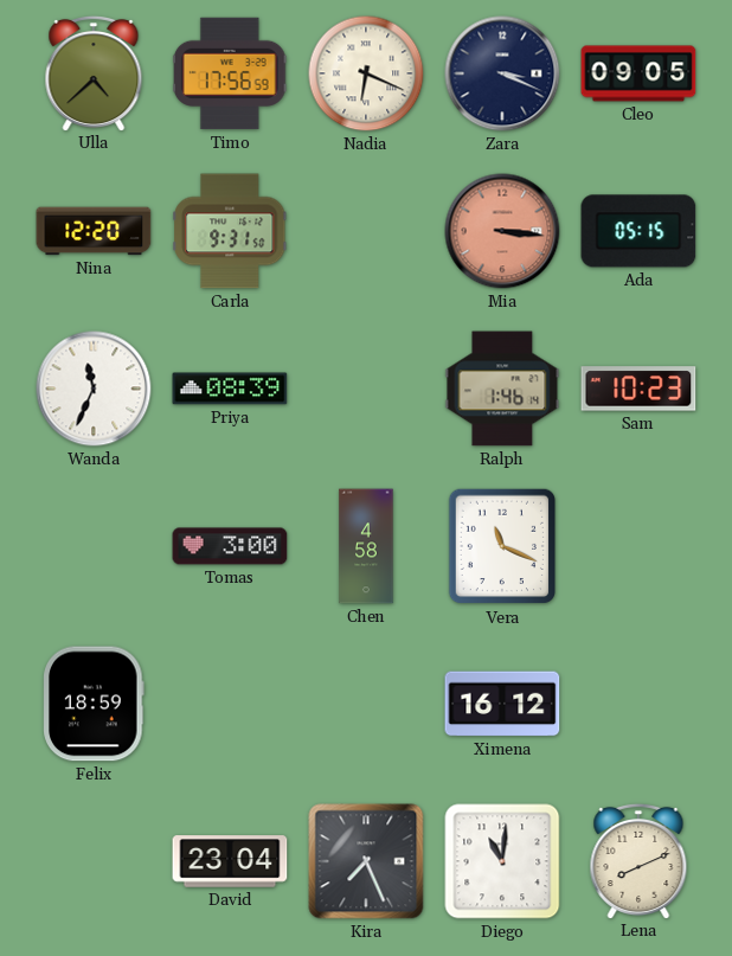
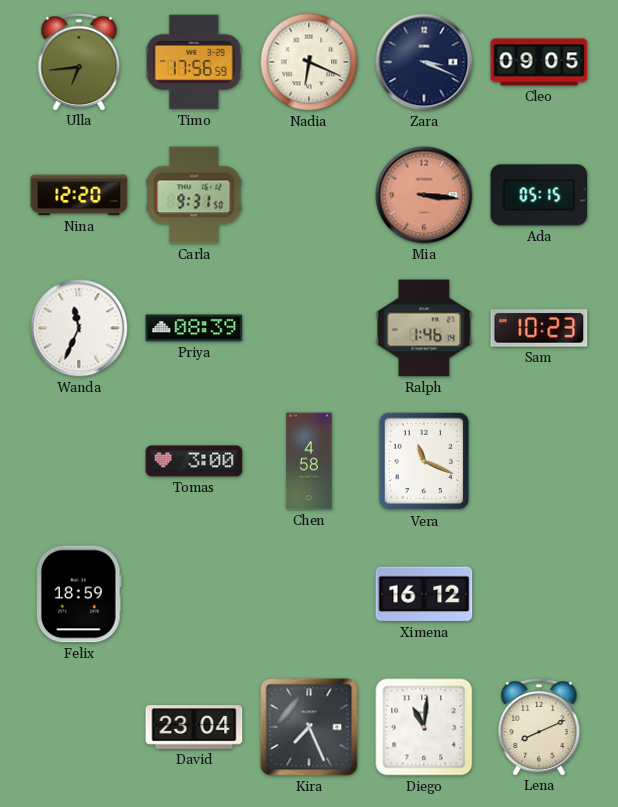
Ulla: 4:38 -> 6:44
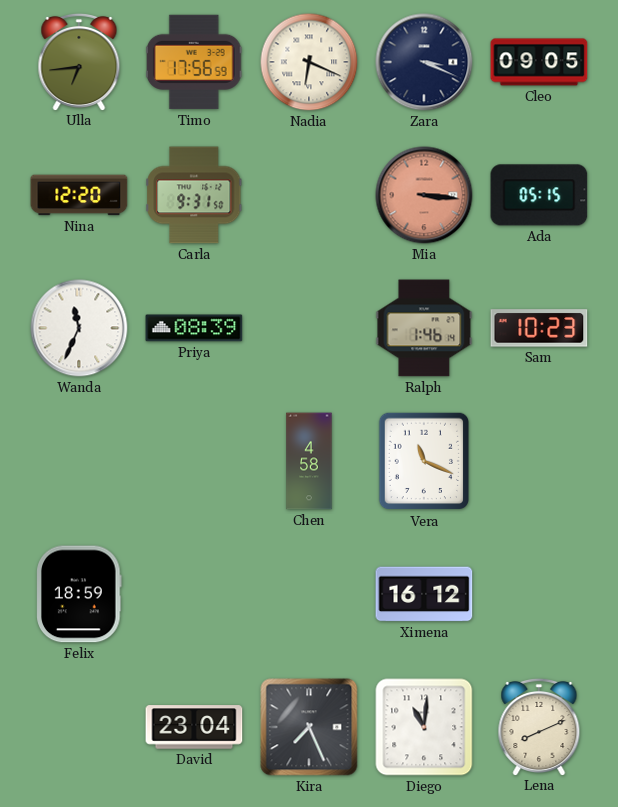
Tomas: 3:00 -> none
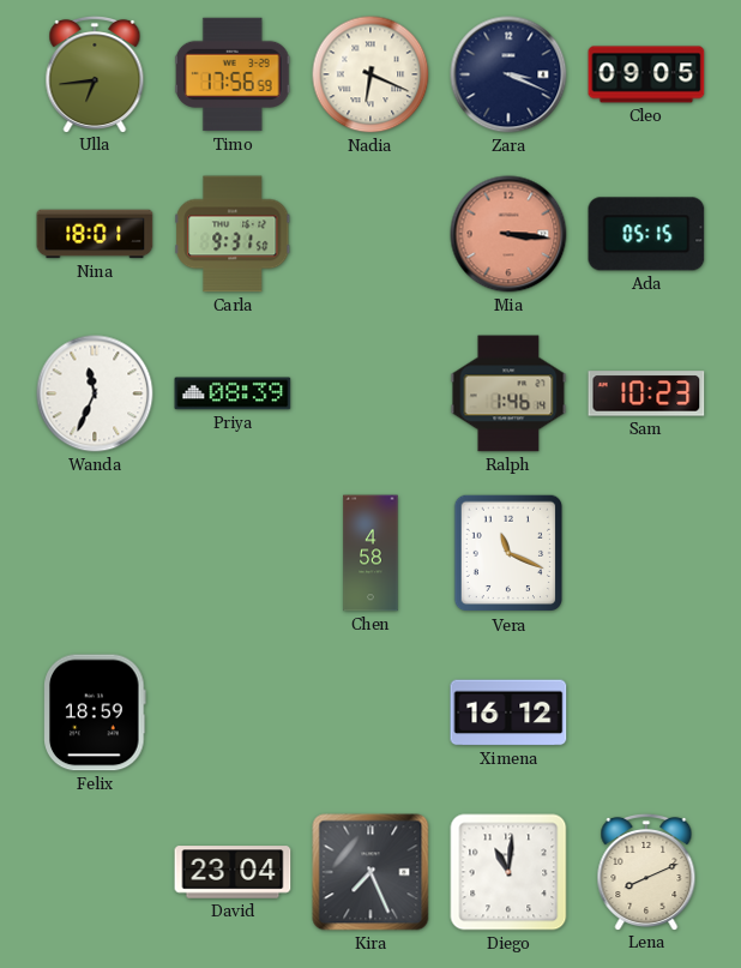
Nina: 12:20 -> 18:01
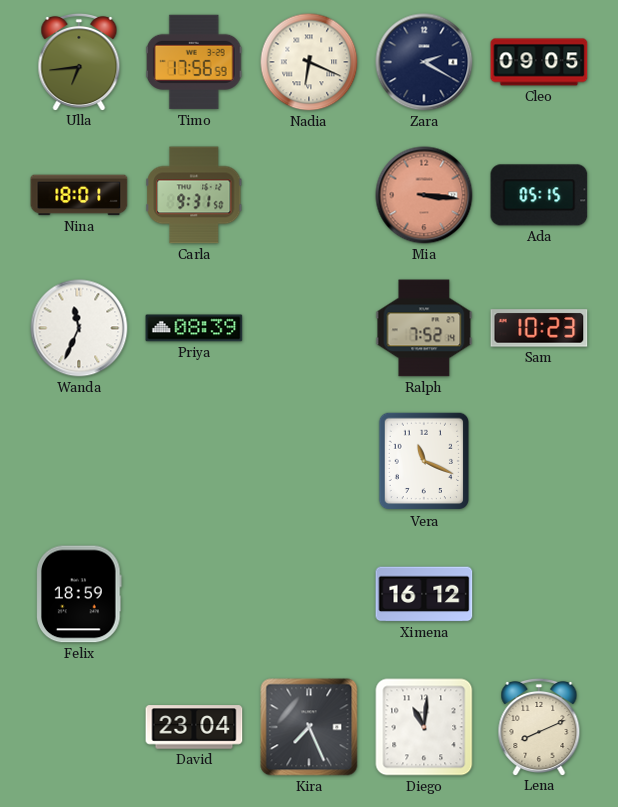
Zara: 3:19 -> 2:20
Ralph: 1:46 -> 7:52
Chen: 4:58 -> none
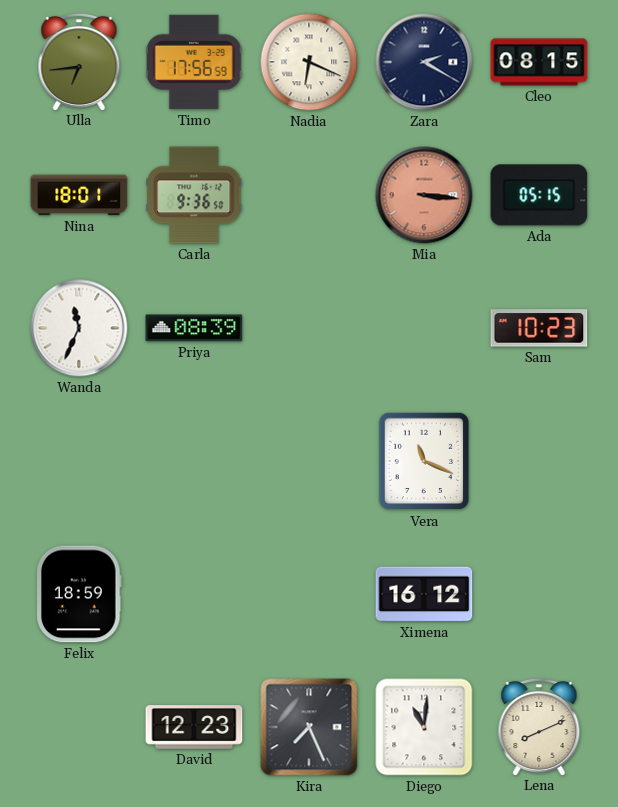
Cleo: 09:05 -> 08:15
Carla: 9:31 -> 9:36
Ralph: 7:52 -> none
David: 23:04 -> 12:23
